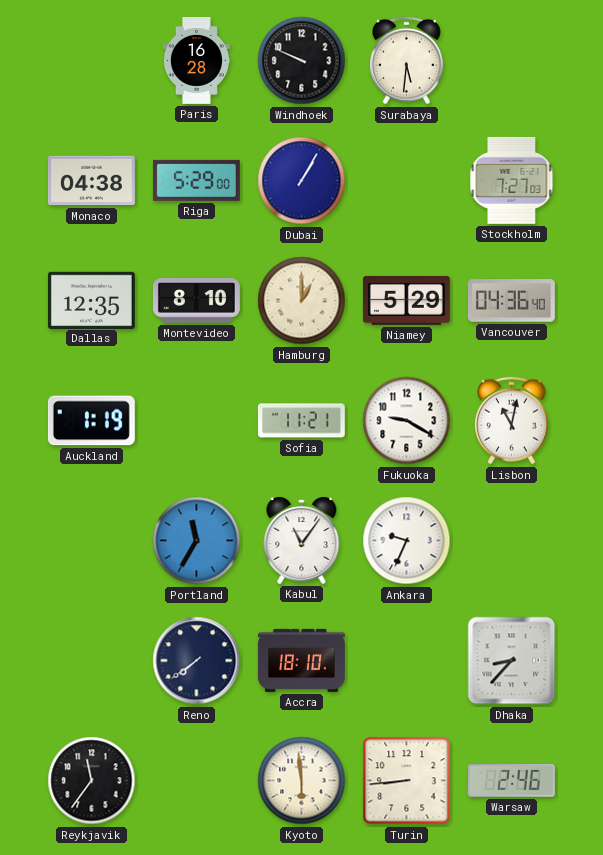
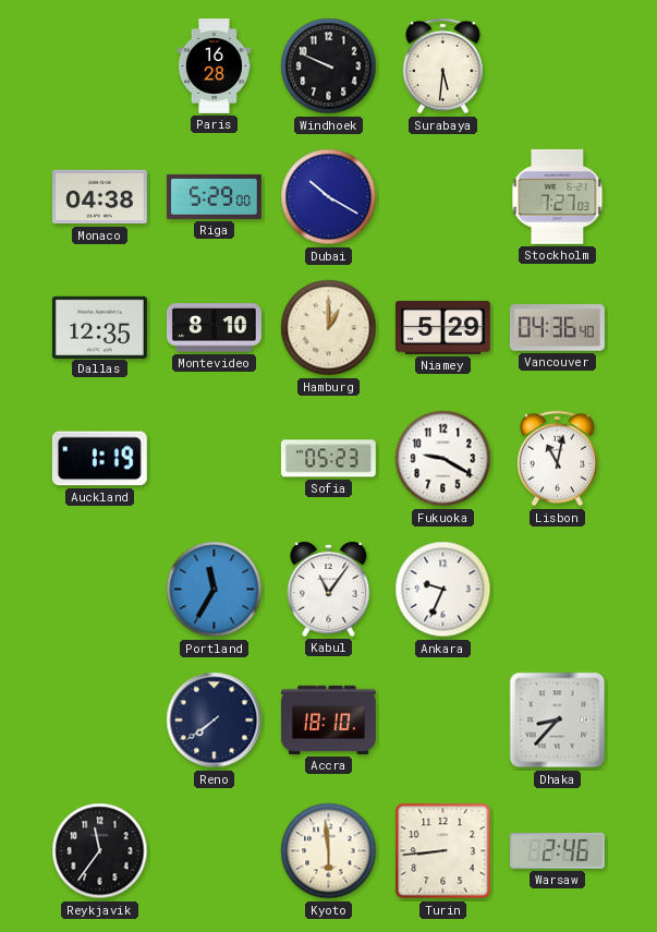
Dubai: 1:05 -> 10:20
Sofia: 11:21 -> 05:23
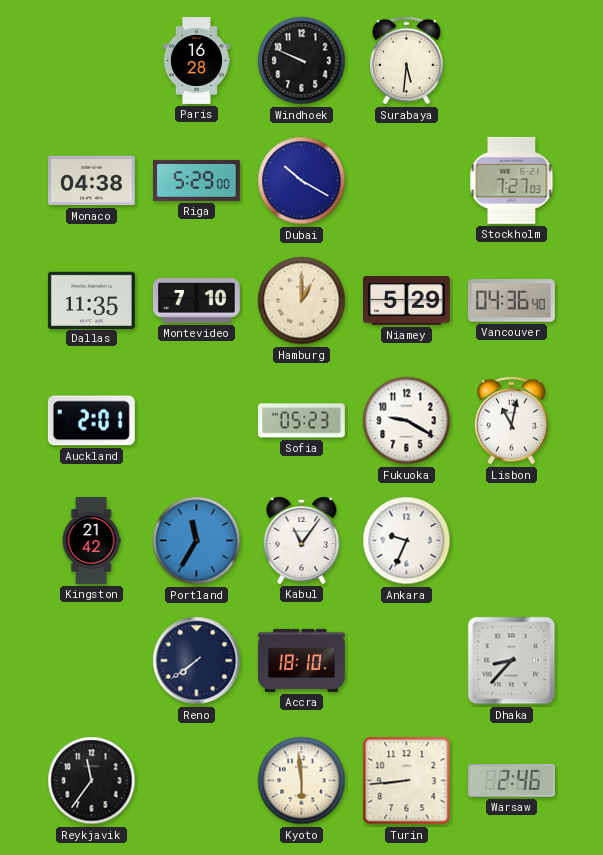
Dallas: 12:35 -> 11:35
Montevideo: 8:10 -> 7:10
Auckland: 1:19 -> 2:01
Kingston: none -> 21:42
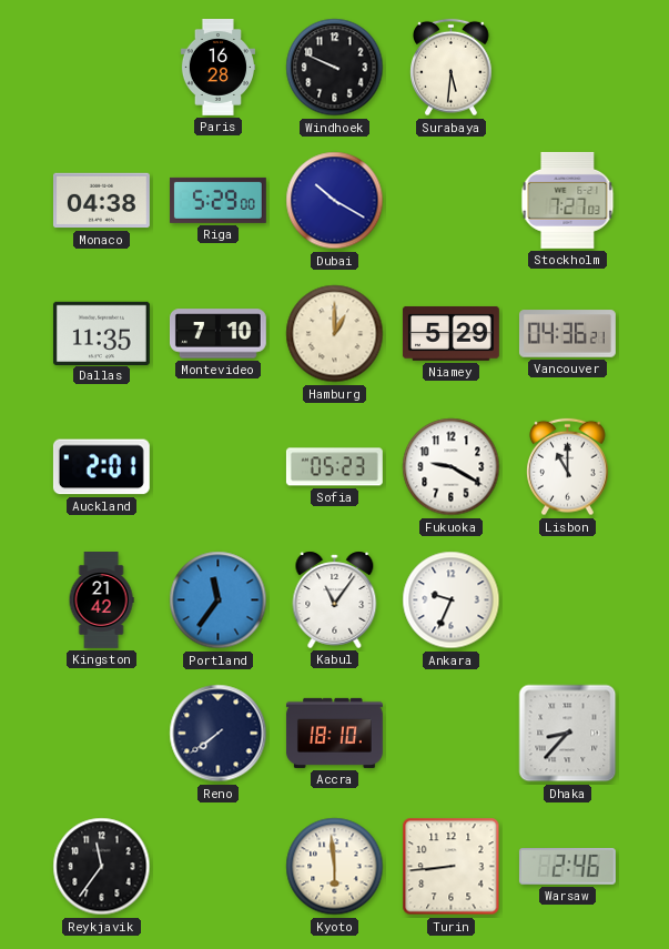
Vancouver: 04:36:40 -> 04:36:21
Lisbon: 11:02 -> 11:00
Portland: 11:35 -> 11:36
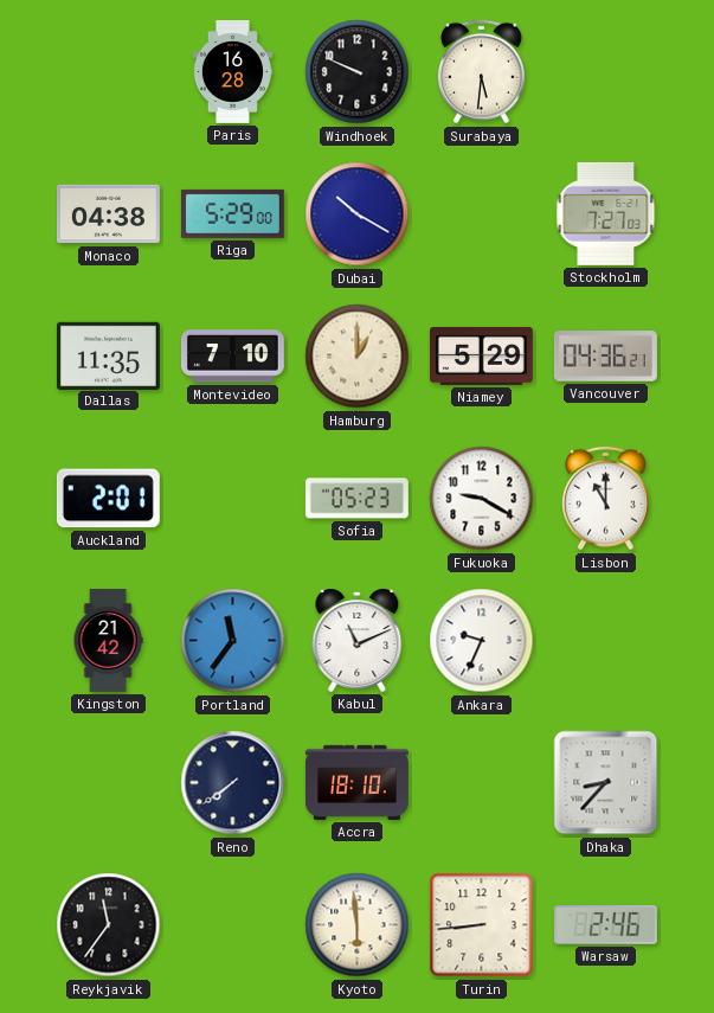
Kabul: 11:06 -> 11:11
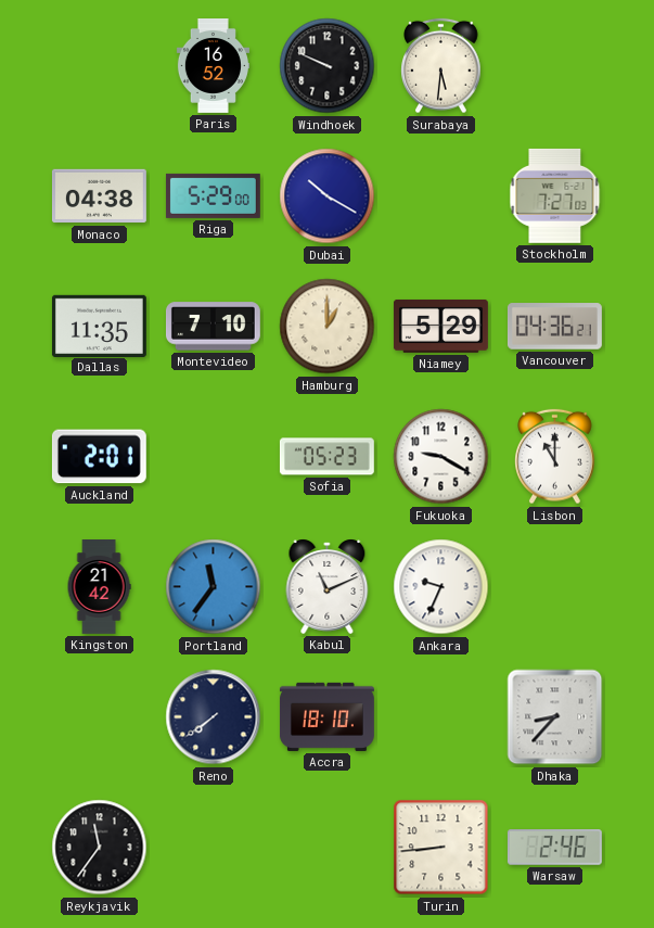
Paris: 16:28 -> 16:52
Kyoto: 5:59 -> none
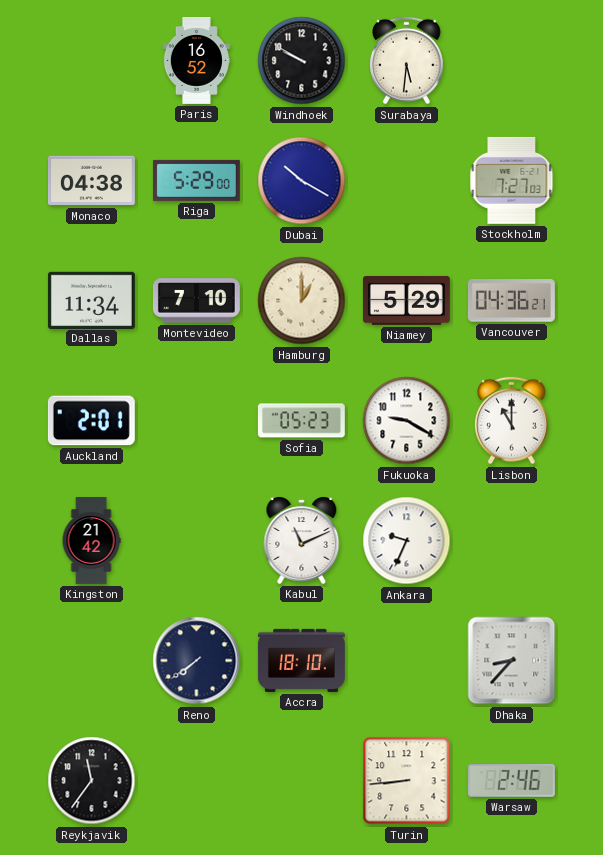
Windhoek: 9:49 -> 9:50
Dallas: 11:35 -> 11:34
Portland: 11:36 -> none
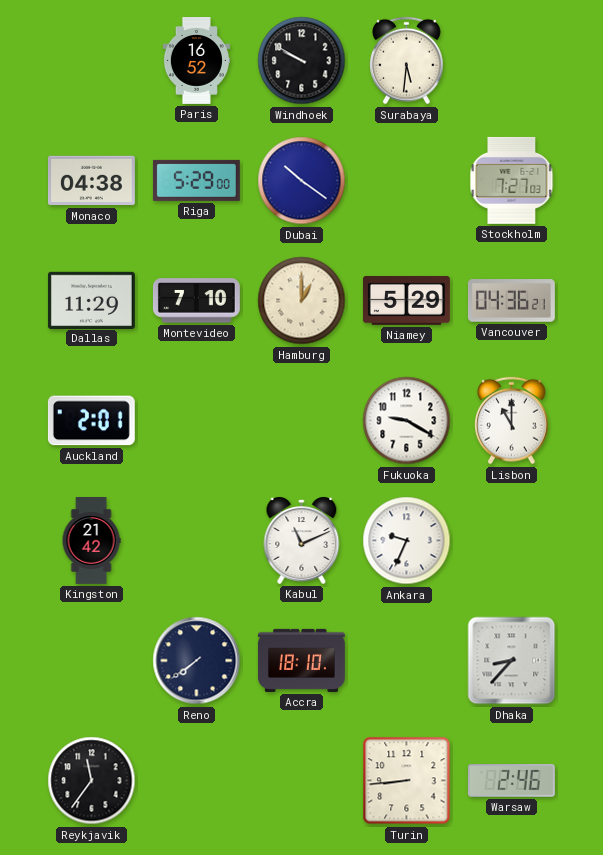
Dubai: 10:20 -> 10:21
Dallas: 11:34 -> 11:29
Sofia: 05:23 -> none
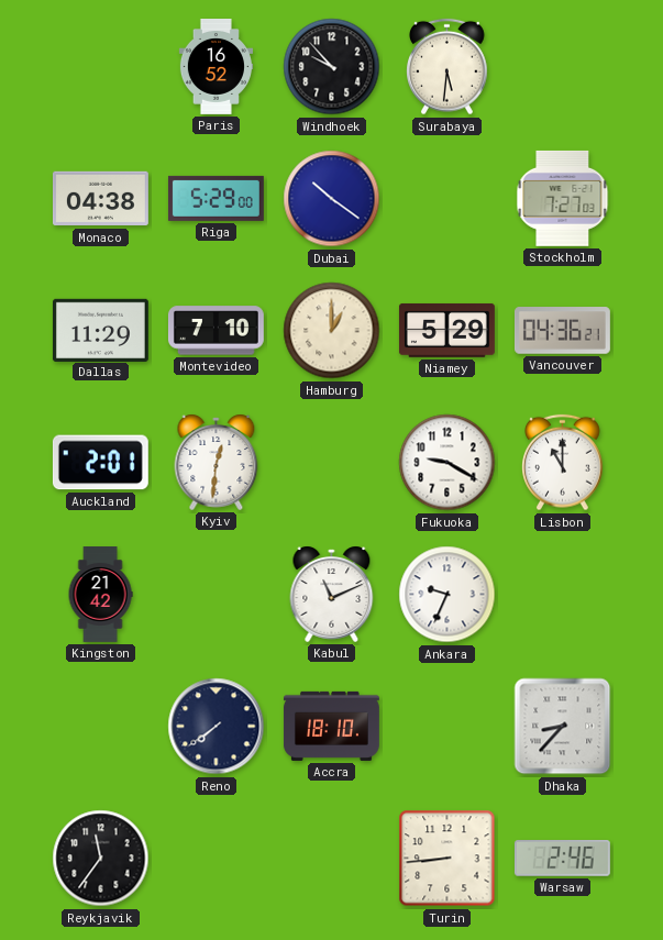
Windhoek: 9:50 -> 9:53
Kyiv: none -> 12:31
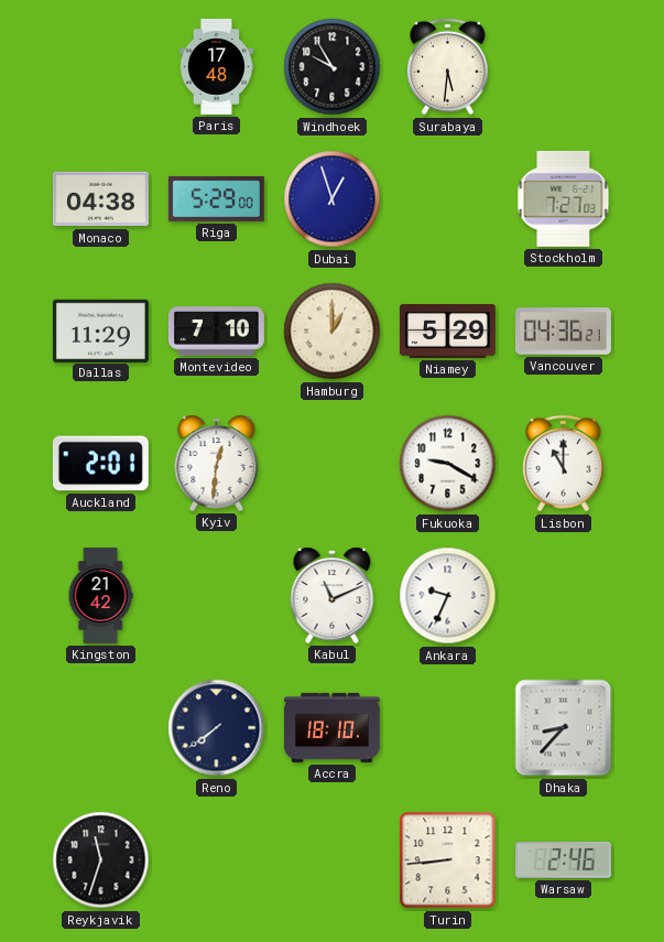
Paris: 16:52 -> 17:48
Windhoek: 9:53 -> 9:55
Dubai: 10:21 -> 12:57
Reykjavik: 11:36 -> 11:33
